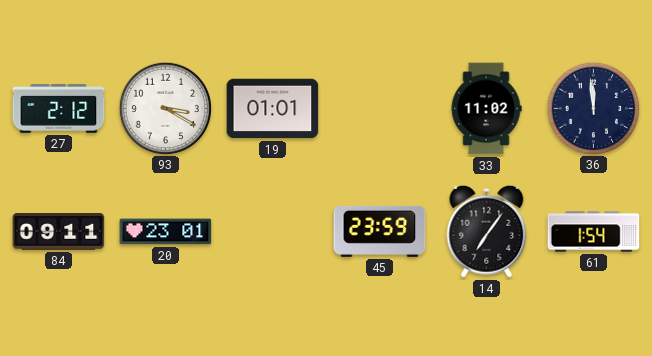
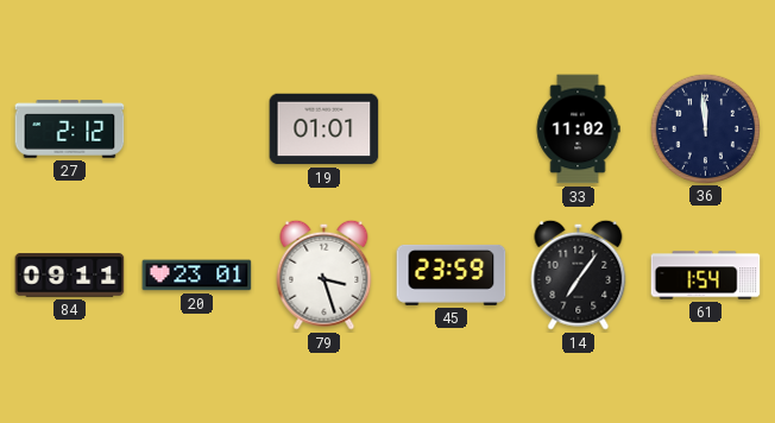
93: 3:20 -> none
79: none -> 3:27
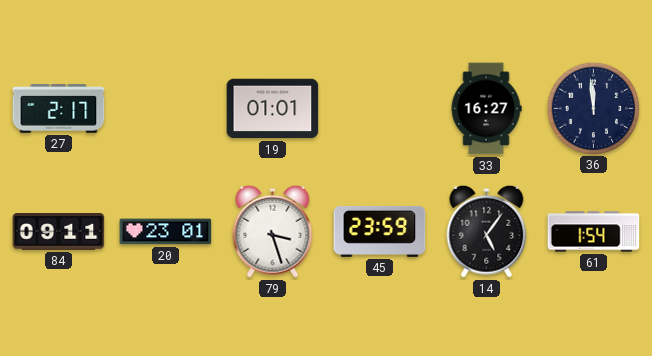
27: 2:12 -> 2:17
33: 11:02 -> 16:27
14: 7:06 -> 5:06
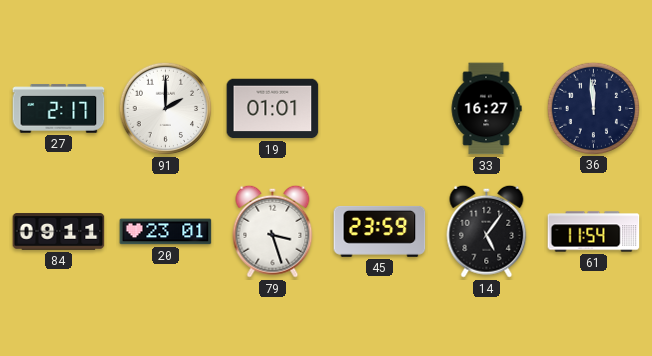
91: none -> 2:00
61: 1:54 -> 11:54
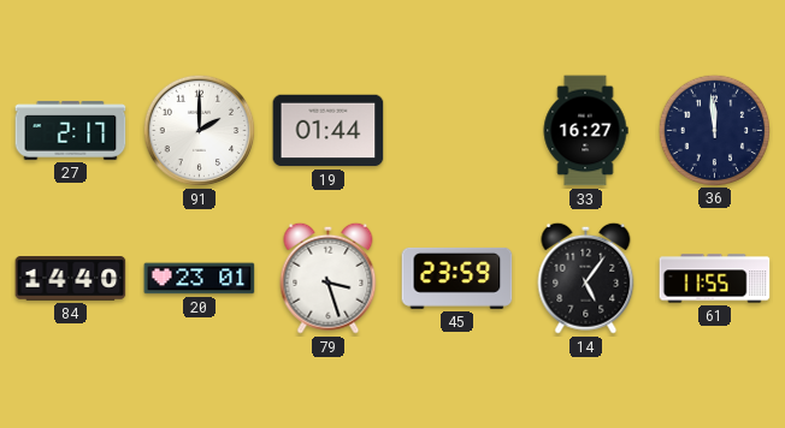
19: 01:01 -> 01:44
84: 09:11 -> 14:40
61: 11:54 -> 11:55
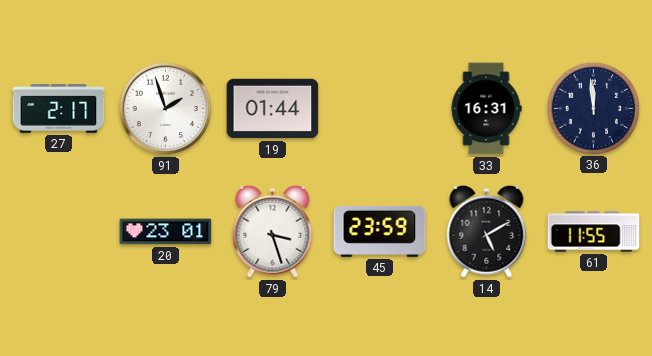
91: 2:00 -> 1:57
33: 16:27 -> 16:31
84: 14:40 -> none
14: 5:06 -> 5:10
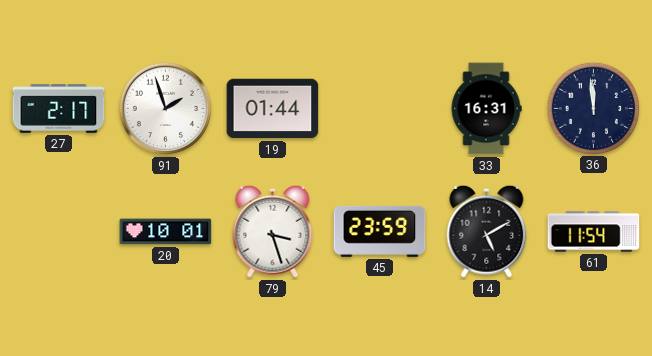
20: 23:01 -> 10:01
61: 11:55 -> 11:54
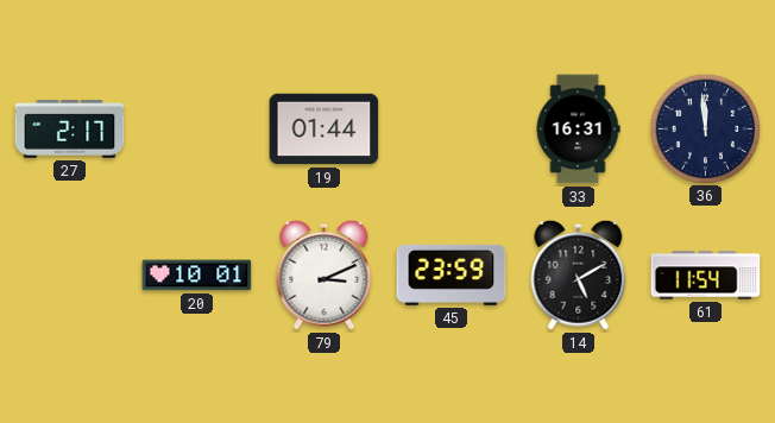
91: 1:57 -> none
79: 3:27 -> 3:11
